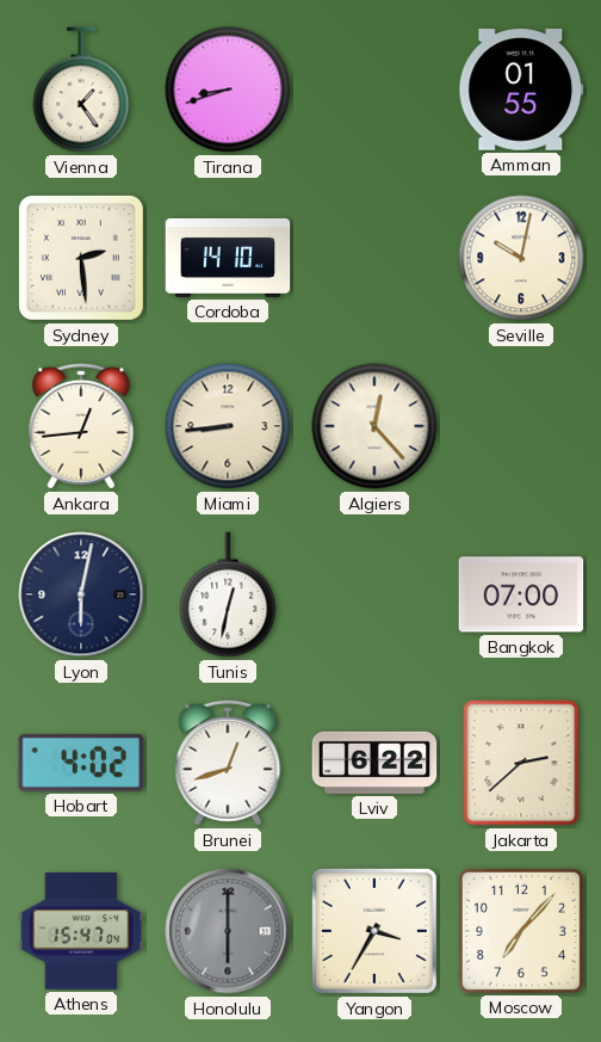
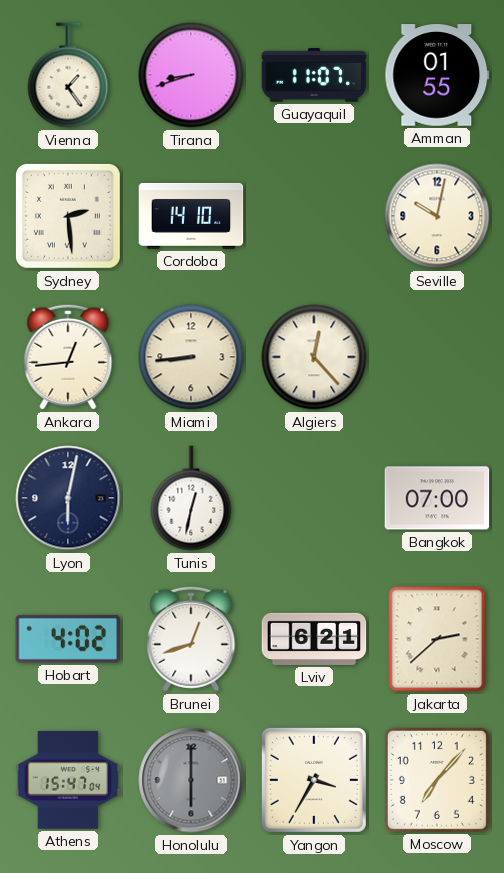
Guayaquil: none -> 11:07
Lviv: 6:22 -> 6:21
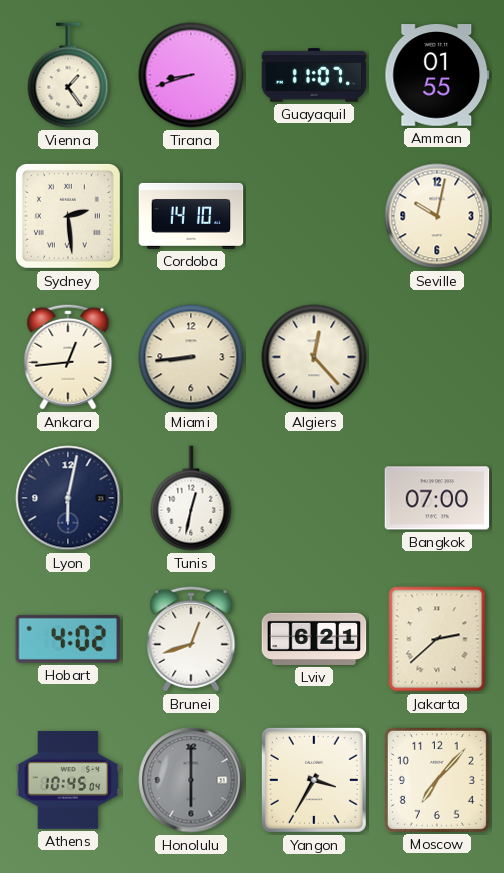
Athens: 15:47 -> 10:45
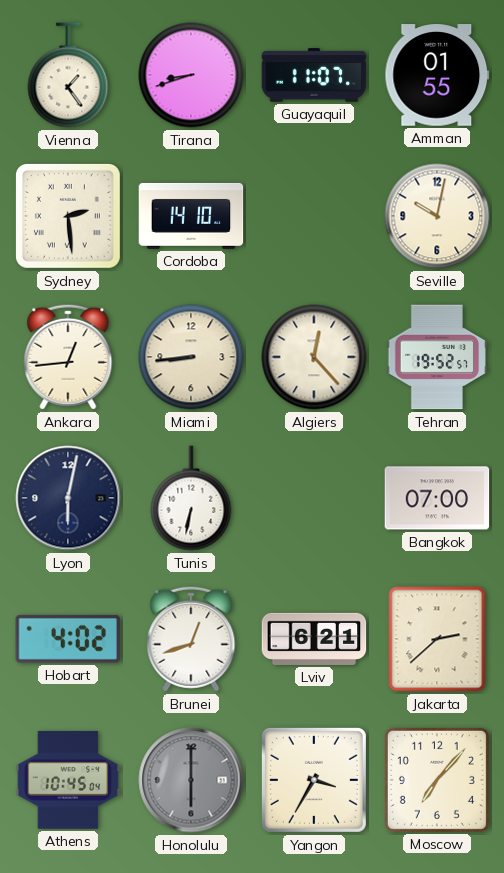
Tehran: none -> 19:52
Tunis: 12:32 -> 6:32
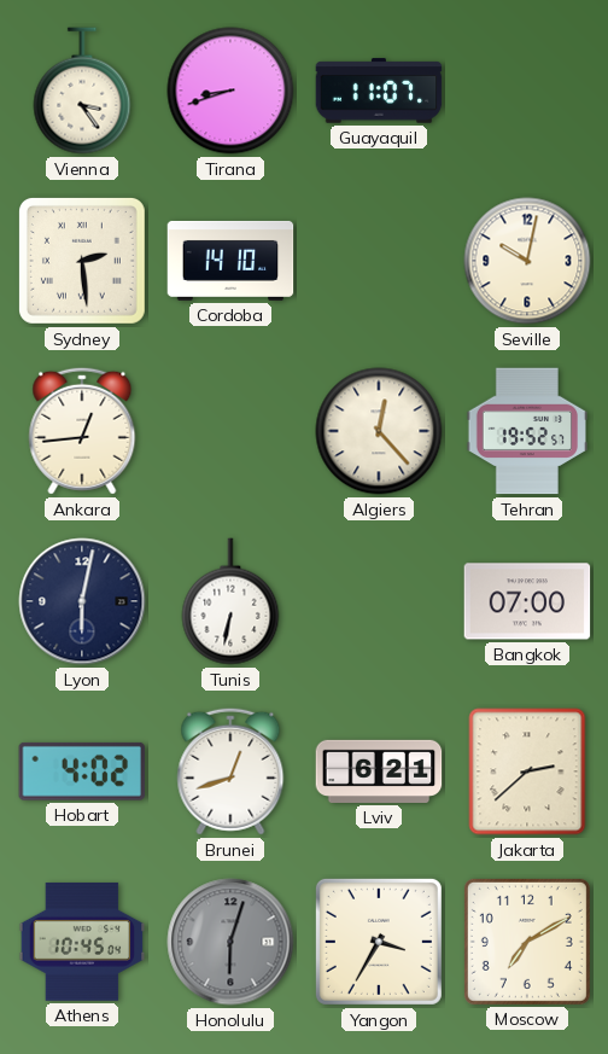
Vienna: 1:24 -> 3:24
Amman: 01:55 -> none
Miami: 8:44 -> none
Honolulu: 6:00 -> 6:03
Moscow: 7:07 -> 7:10
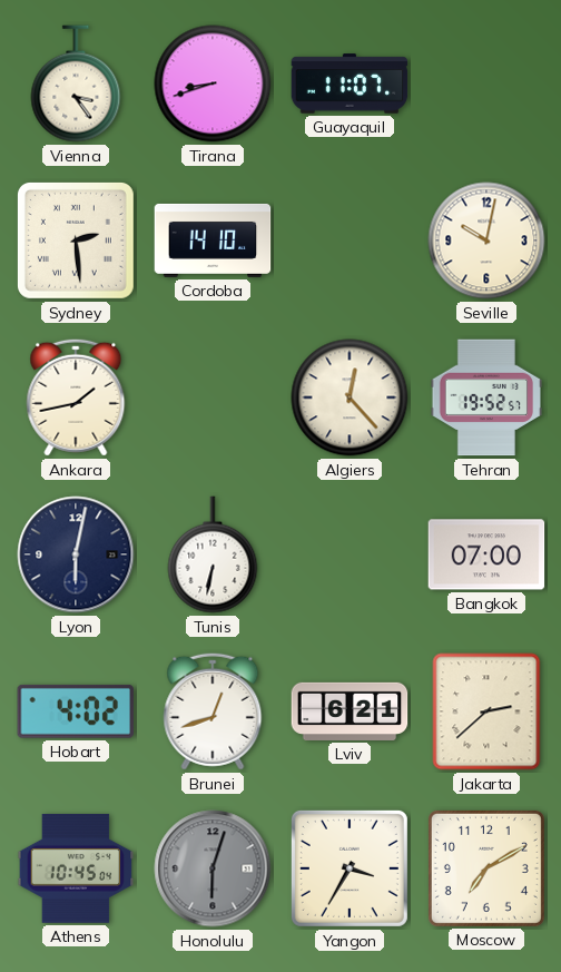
Ankara: 12:44 -> 1:43
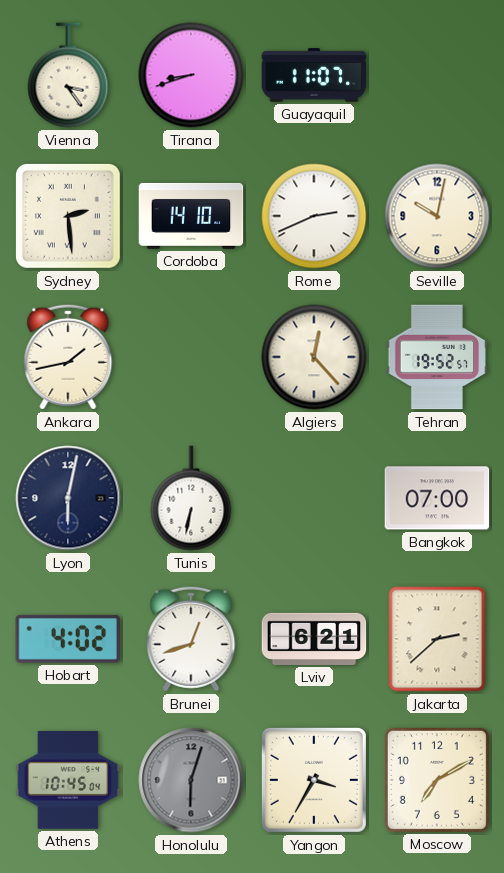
Rome: none -> 2:41
